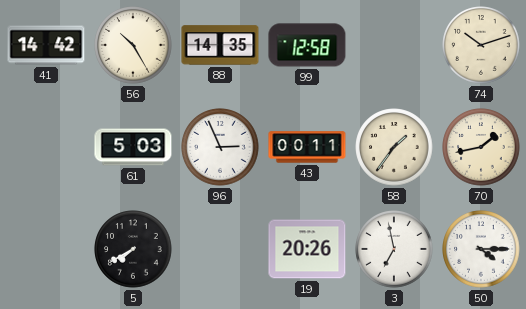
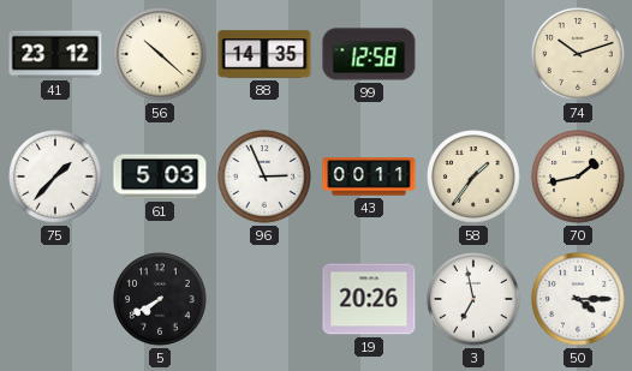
41: 14:42 -> 23:12
56: 10:25 -> 10:22
75: none -> 1:37
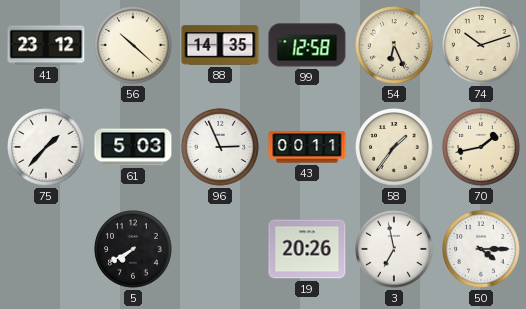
54: none -> 6:26
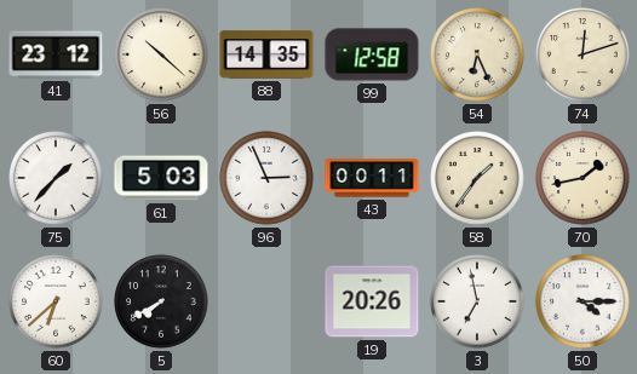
74: 10:12 -> 12:12
60: none -> 6:38
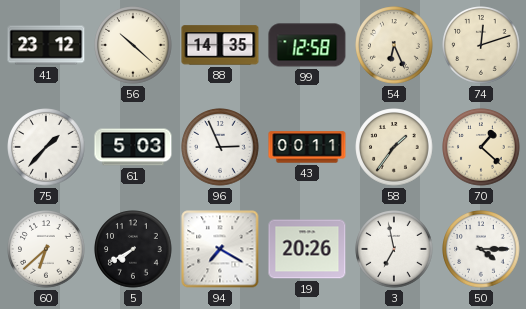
70: 1:43 -> 1:22
94: none -> 7:20
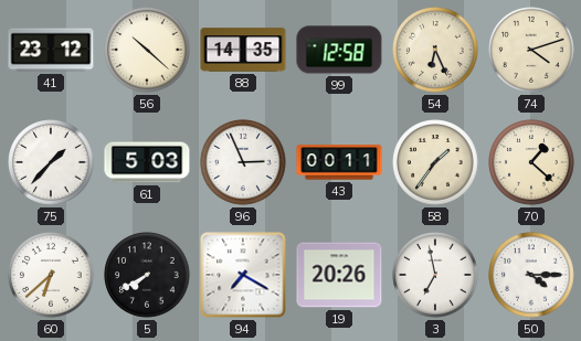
74: 12:12 -> 4:12
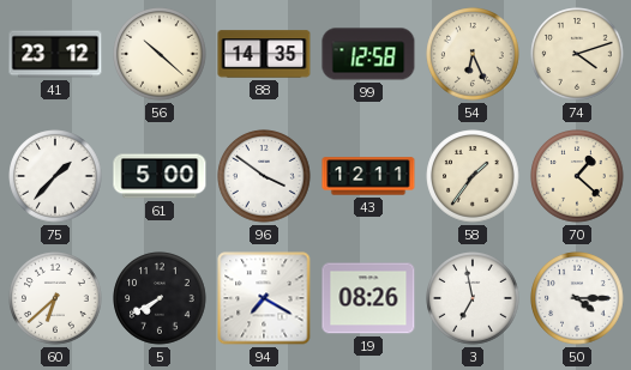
61: 5:03 -> 5:00
96: 2:56 -> 3:51
43: 00:11 -> 12:11
19: 20:26 -> 08:26
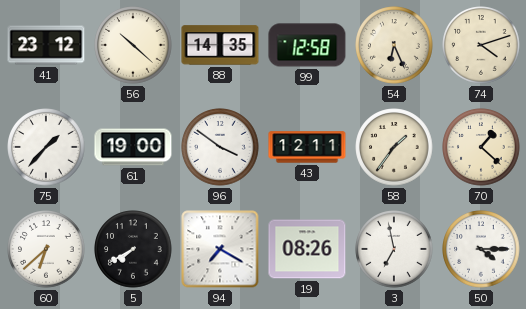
61: 5:00 -> 19:00
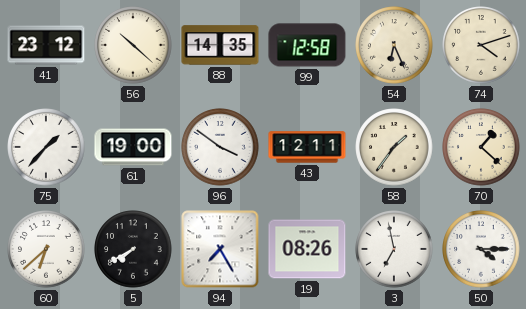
94: 7:20 -> 7:25
